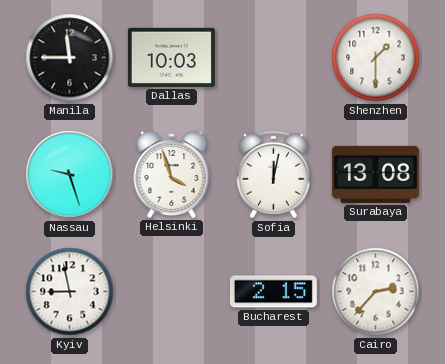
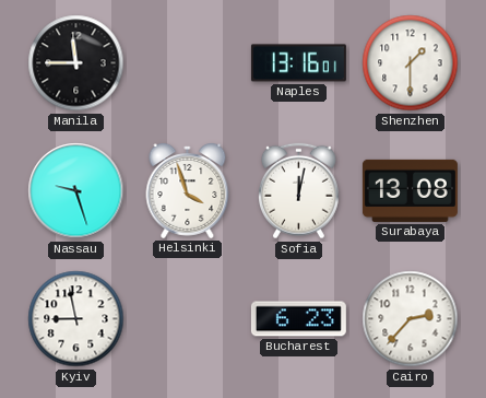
Dallas: 10:03 -> none
Naples: none -> 13:16
Bucharest: 2:15 -> 6:23
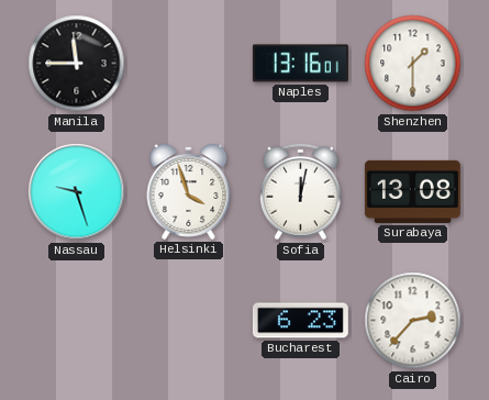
Kyiv: 8:58 -> none
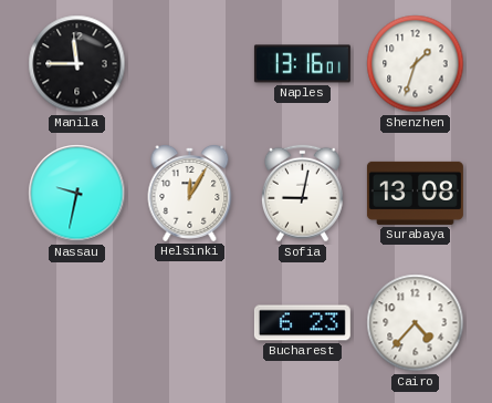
Shenzhen: 1:30 -> 1:33
Nassau: 9:27 -> 9:32
Helsinki: 3:57 -> 12:05
Sofia: 12:02 -> 9:02
Cairo: 2:37 -> 4:37
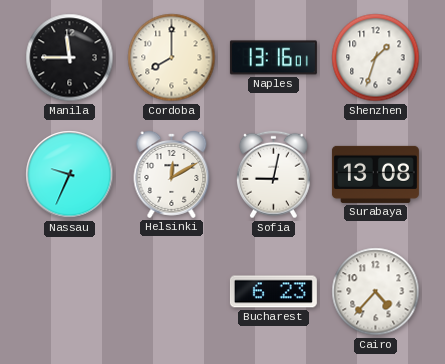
Cordoba: none -> 8:00
Nassau: 9:32 -> 9:34
Helsinki: 12:05 -> 12:10
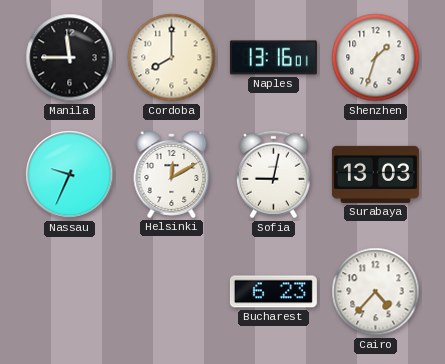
Surabaya: 13:08 -> 13:03
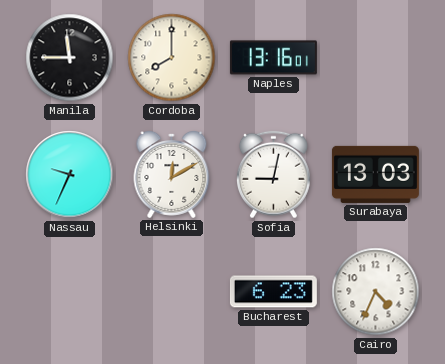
Shenzhen: 1:33 -> none
Cairo: 4:37 -> 4:34
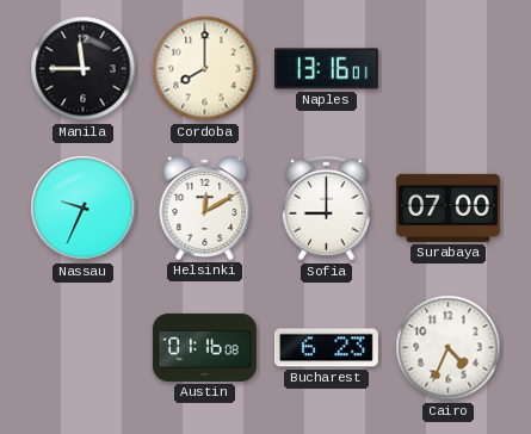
Sofia: 9:02 -> 9:00
Surabaya: 13:03 -> 07:00
Austin: none -> 01:16
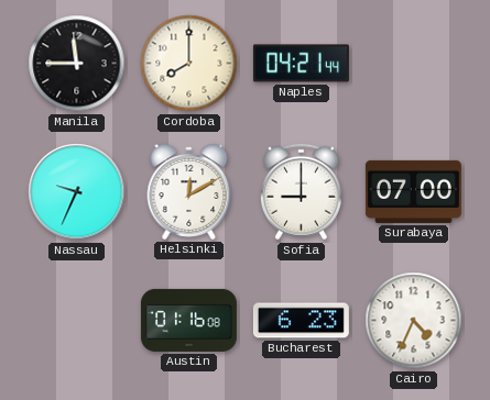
Naples: 13:16 -> 04:21
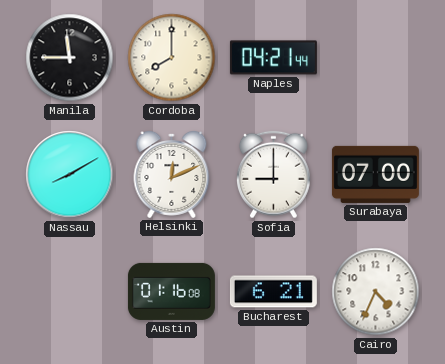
Nassau: 9:34 -> 8:10
Helsinki: 12:10 -> 12:11
Bucharest: 6:23 -> 6:21
